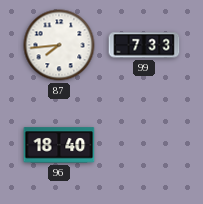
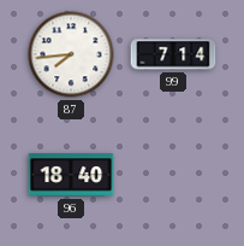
99: 7:33 -> 7:14
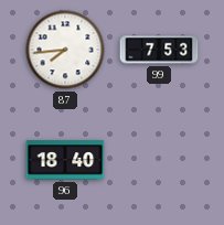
99: 7:14 -> 7:53
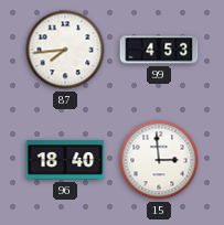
99: 7:53 -> 4:53
15: none -> 2:59
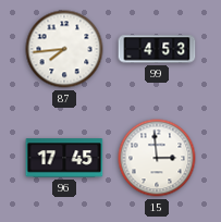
96: 18:40 -> 17:45
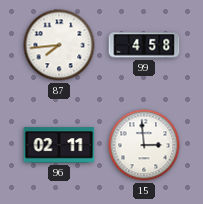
99: 4:53 -> 4:58
96: 17:45 -> 02:11
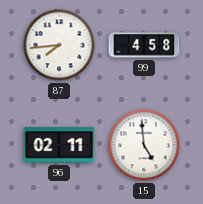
15: 2:59 -> 4:59
